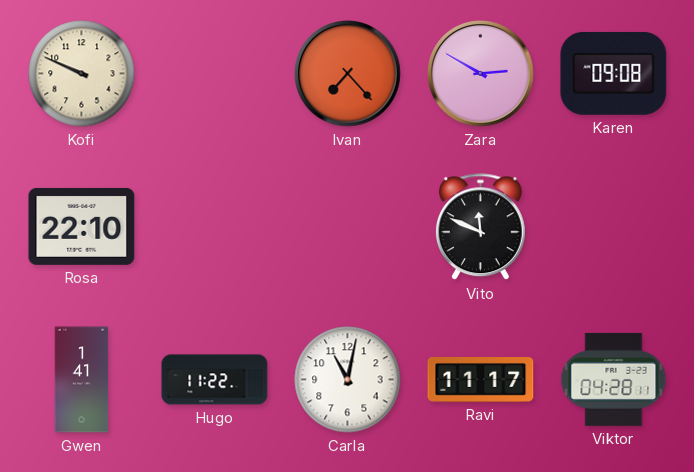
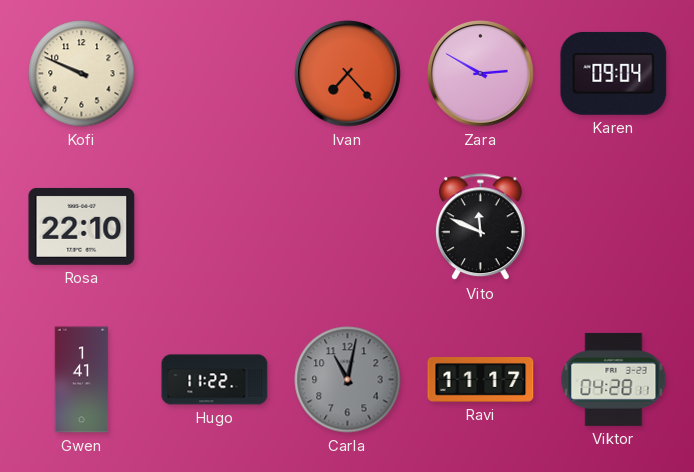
Karen: 09:08 -> 09:04
Carla dial: white -> grey
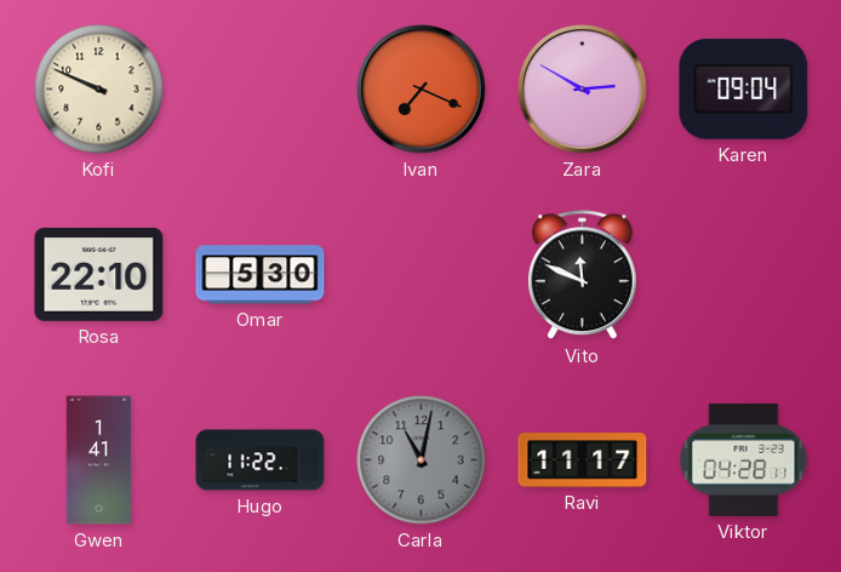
Ivan: 7:23 -> 7:19
Omar: none -> 5:30
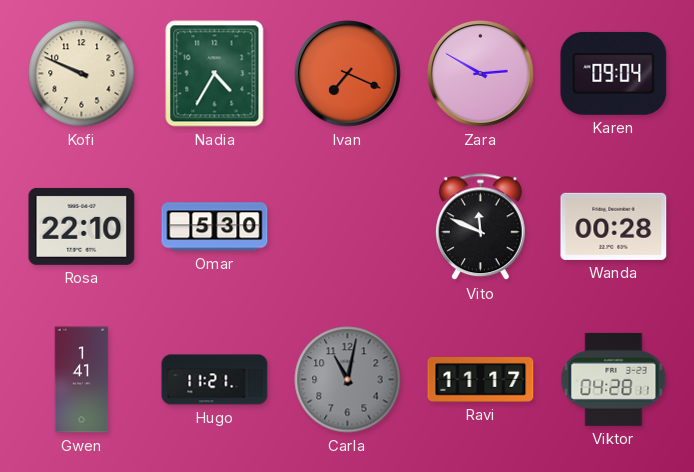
Nadia: none -> 4:35
Wanda: none -> 00:28
Hugo: 11:22 -> 11:21
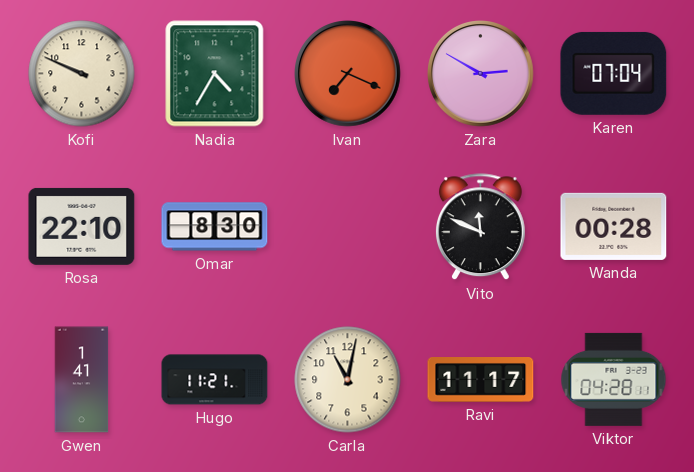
Karen: 09:04 -> 07:04
Omar: 5:30 -> 8:30
Carla dial: grey -> cream
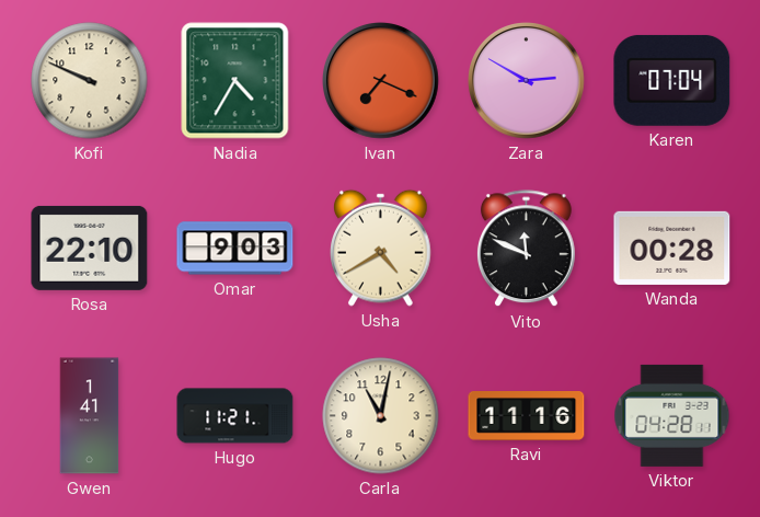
Omar: 8:30 -> 9:03
Usha: none -> 4:40
Ravi: 11:17 -> 11:16
